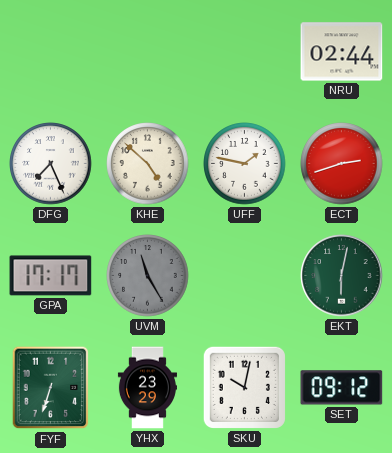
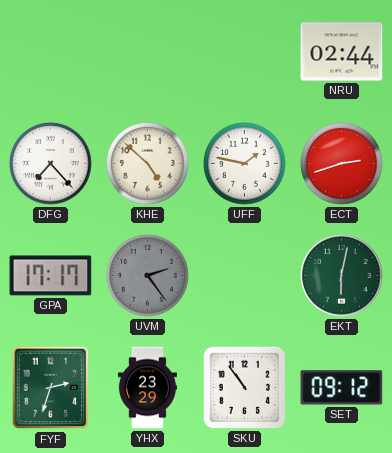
DFG: 7:26 -> 7:23
UVM: 11:25 -> 2:24
FYF: 6:33 -> 2:33
SKU: 10:02 -> 10:54
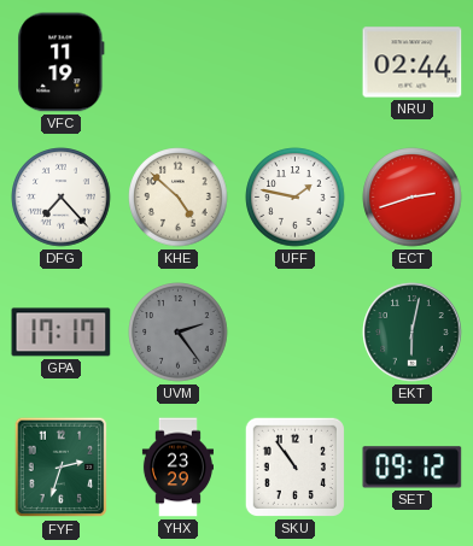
VFC: none -> 11:19
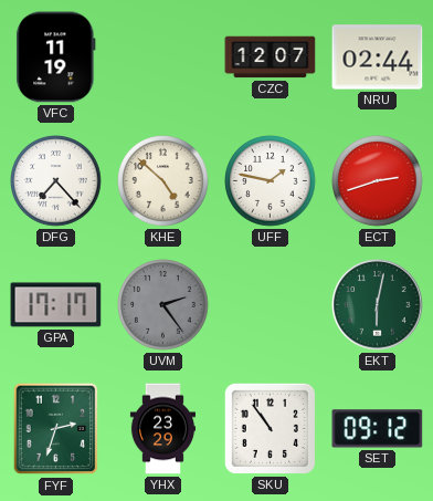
CZC: none -> 12:07
